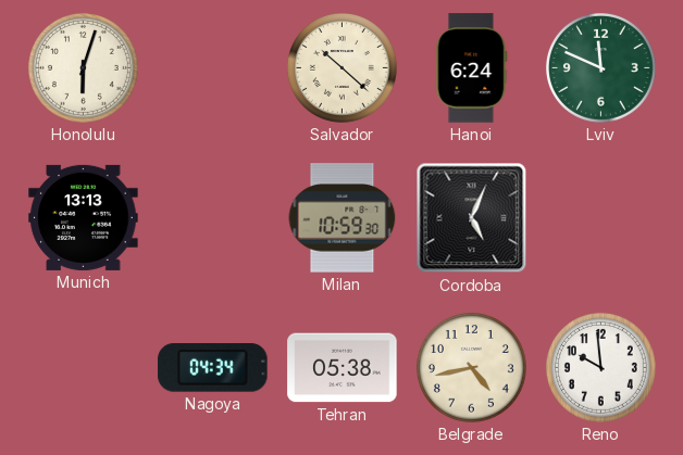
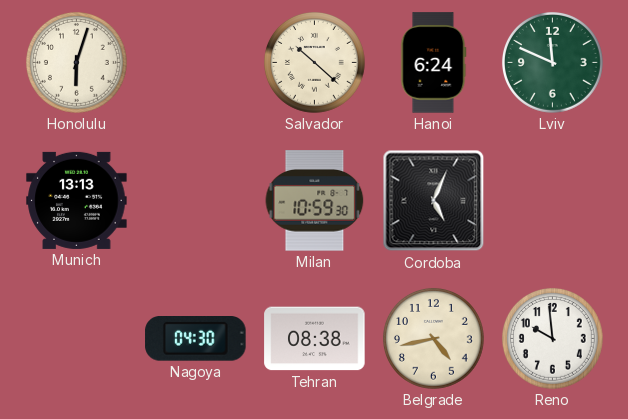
Nagoya: 04:34 -> 04:30
Tehran: 05:38 -> 08:38
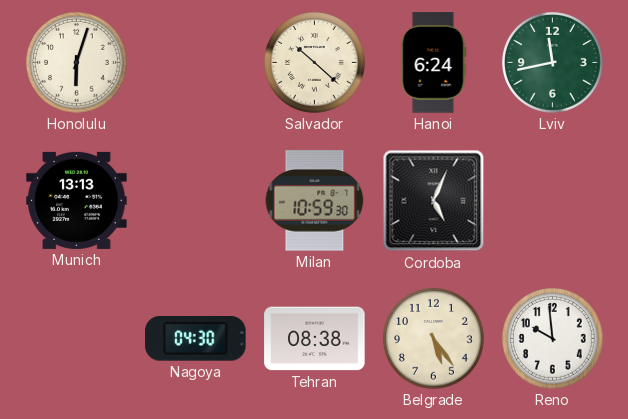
Lviv: 11:49 -> 11:43
Belgrade: 4:43 -> 5:24
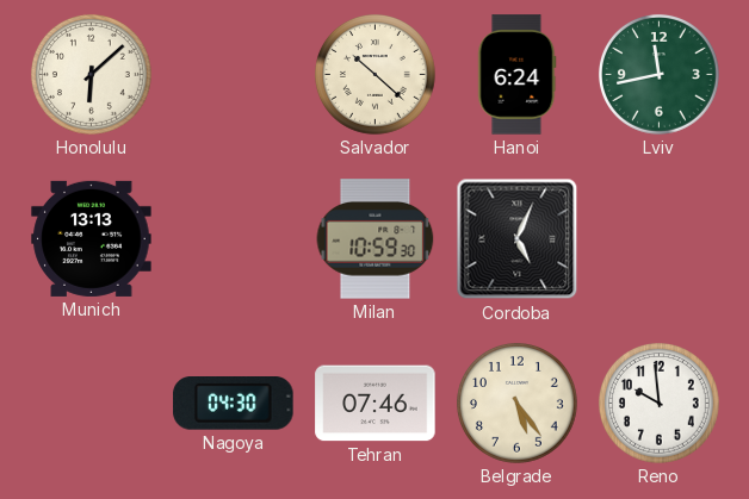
Honolulu: 6:03 -> 6:08
Tehran: 08:38 -> 07:46
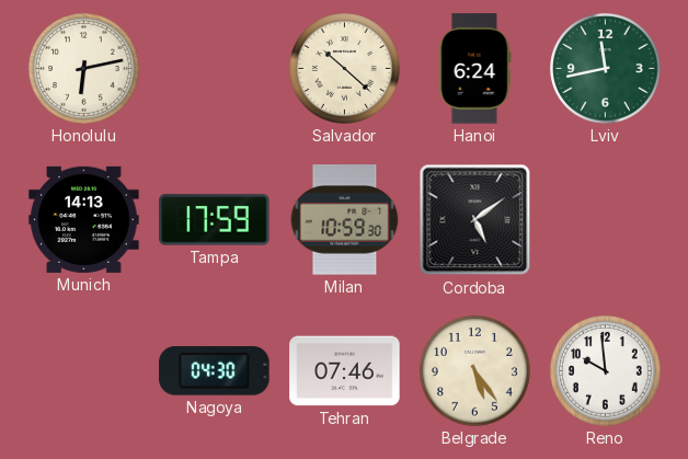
Honolulu: 6:08 -> 6:13
Munich: 13:13 -> 14:13
Tampa: none -> 17:59
Cordoba: 5:04 -> 5:09
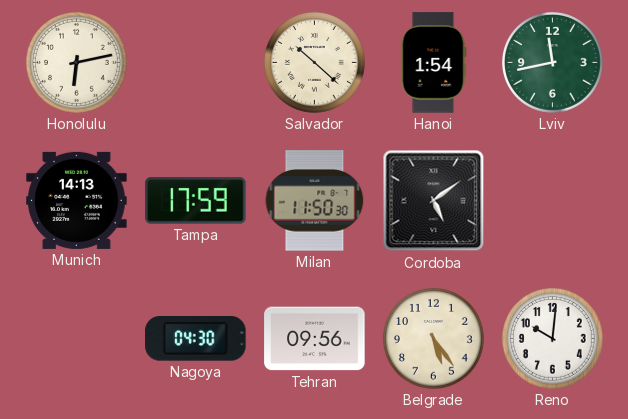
Hanoi: 6:24 -> 1:54
Milan: 10:59 -> 11:50
Tehran: 07:46 -> 09:56
Reno: 9:59 -> 10:01
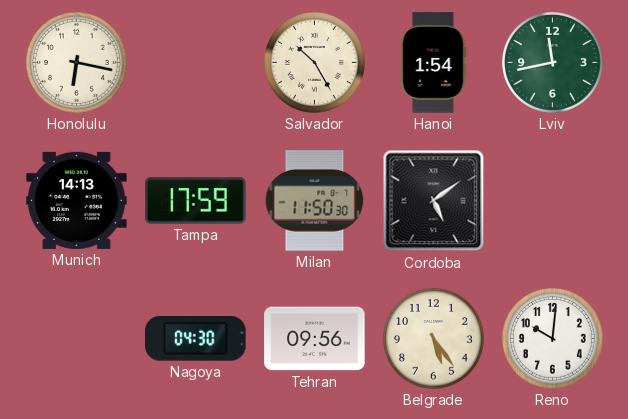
Honolulu: 6:13 -> 6:17
Salvador: 10:22 -> 10:25
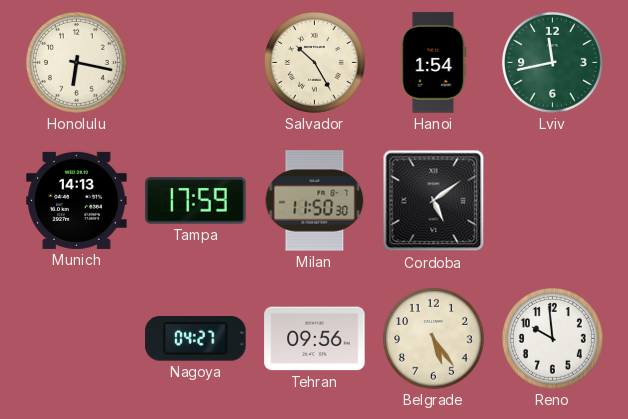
Nagoya: 04:30 -> 04:27
Reno: 10:01 -> 9:59
